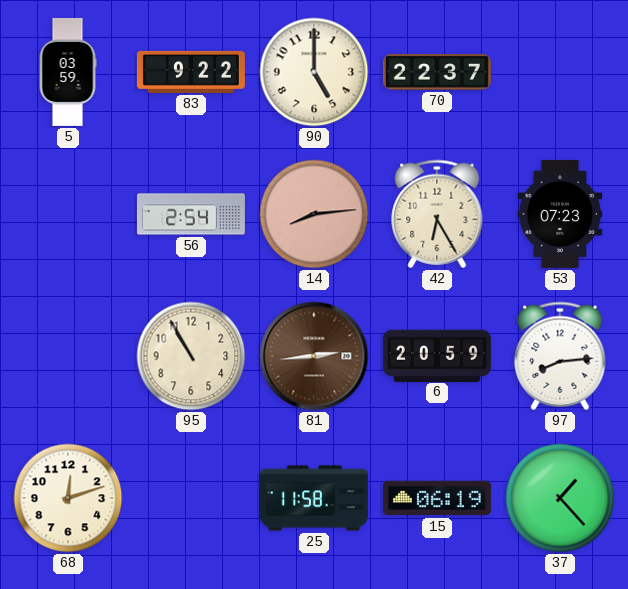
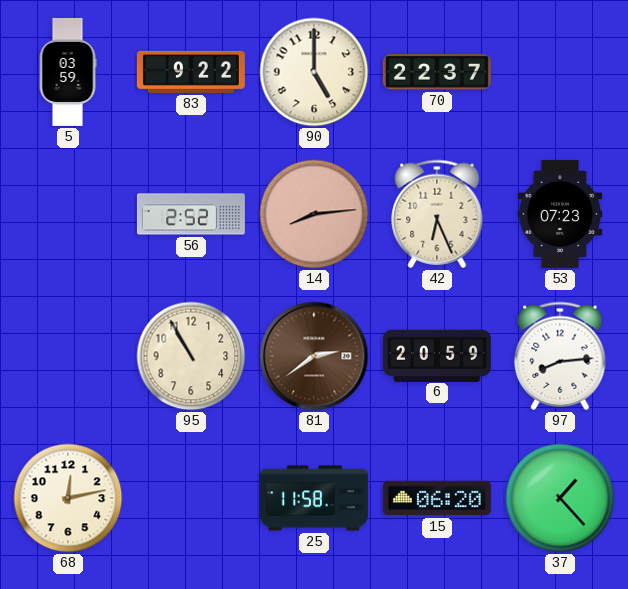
56: 2:54 -> 2:52
42: 6:25 -> 6:26
81: 2:44 -> 2:39
68: 12:12 -> 12:13
15: 06:19 -> 06:20
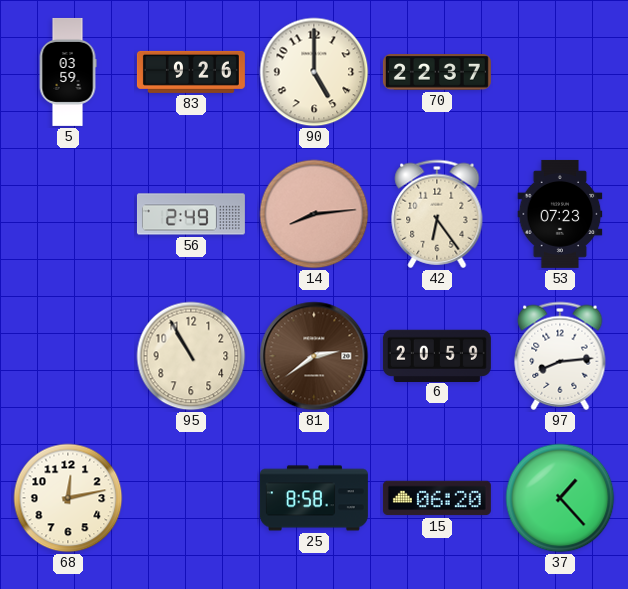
83: 9:22 -> 9:26
56: 2:52 -> 2:49
42: 6:26 -> 6:24
25: 11:58 -> 8:58
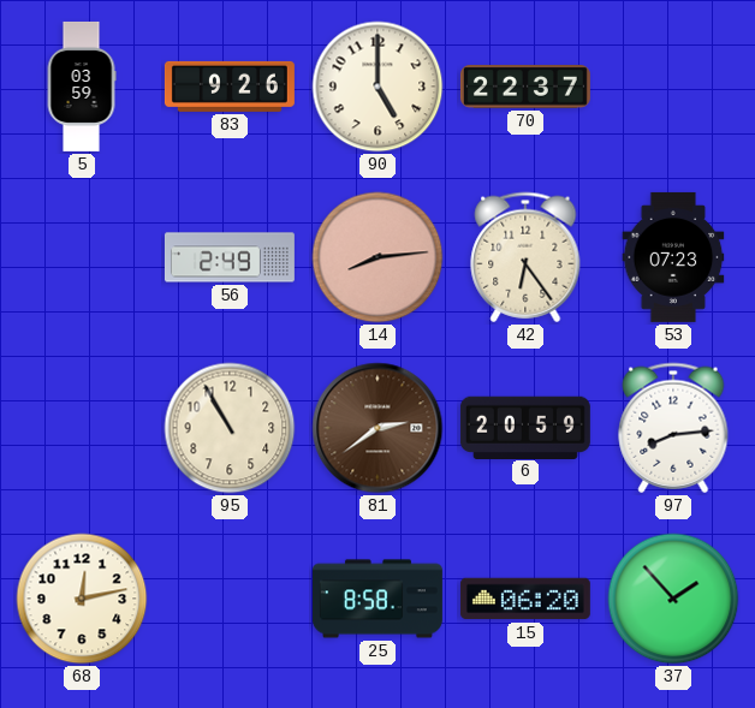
37: 1:23 -> 1:53
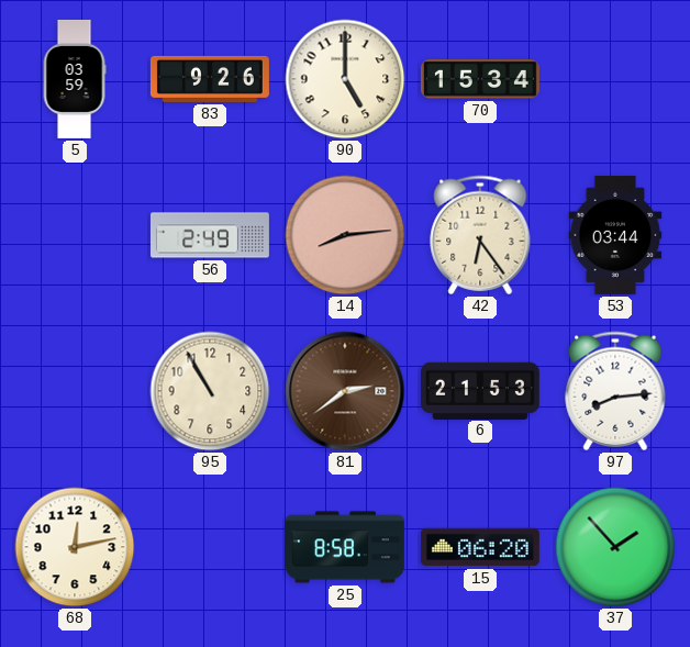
70: 22:37 -> 15:34
53: 07:23 -> 03:44
6: 20:59 -> 21:53
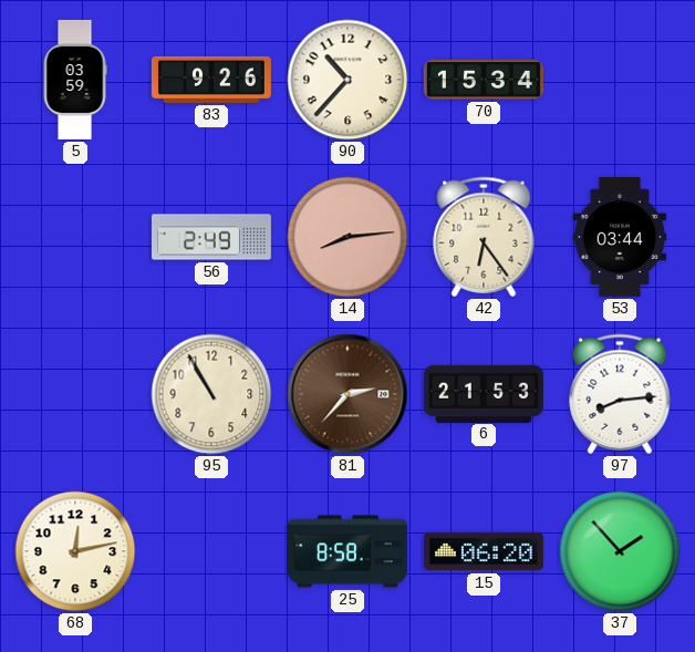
90: 5:00 -> 10:37
81: 2:39 -> 2:37
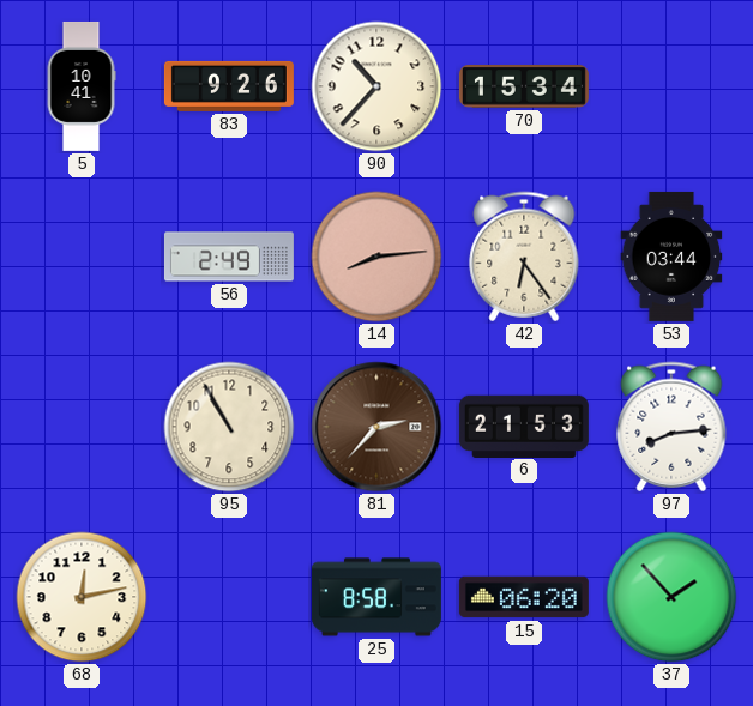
5: 03:59 -> 10:41
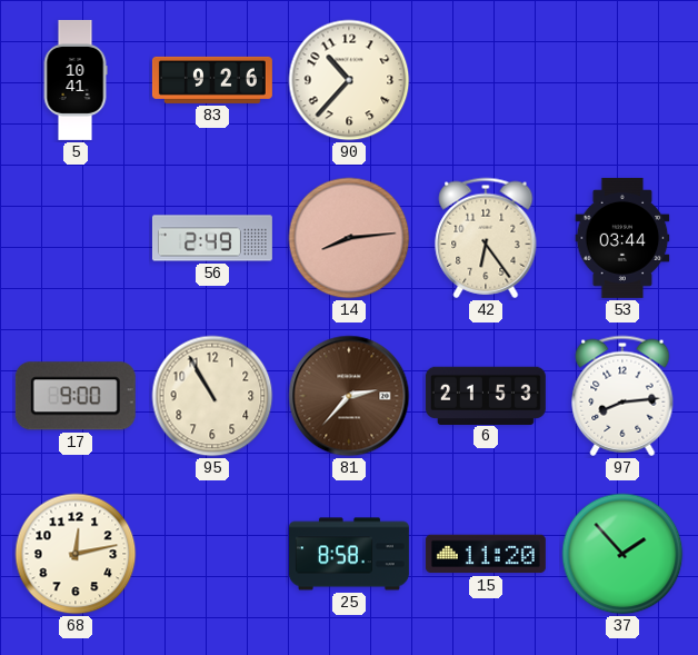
70: 15:34 -> none
17: none -> 9:00
15: 06:20 -> 11:20
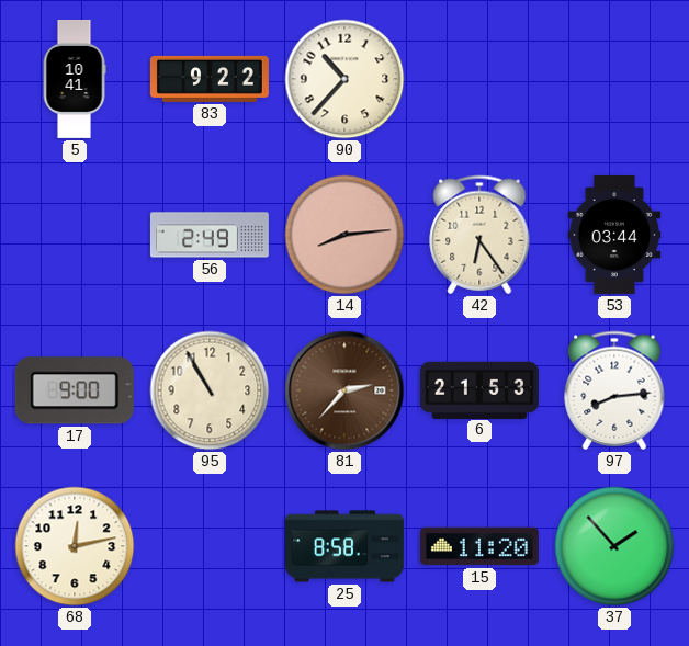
83: 9:26 -> 9:22
